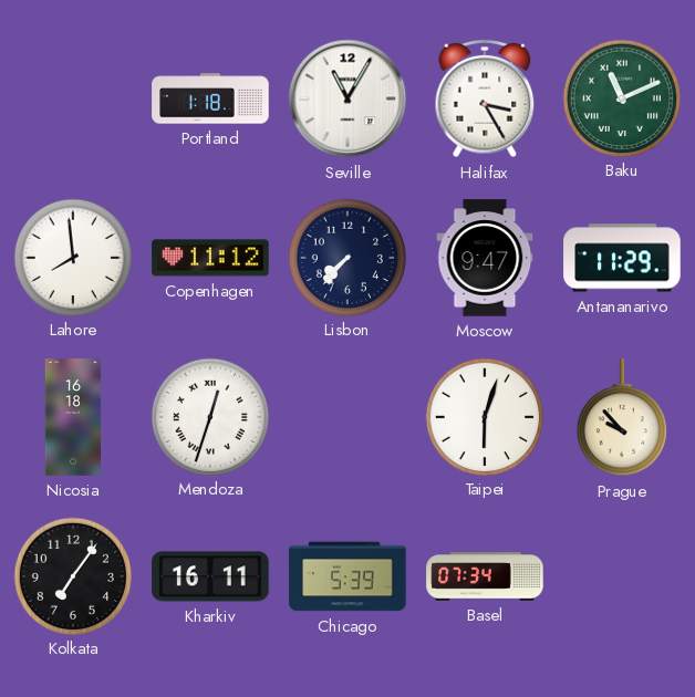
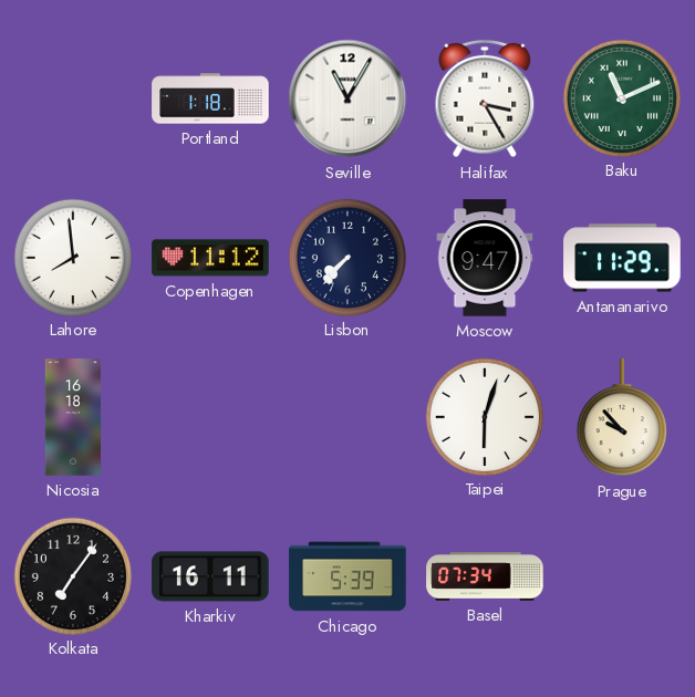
Mendoza: 12:33 -> none
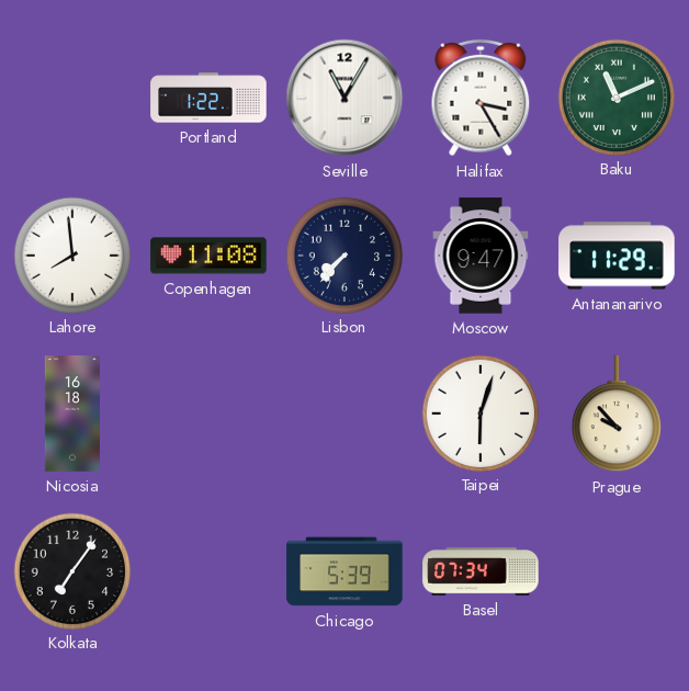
Portland: 1:18 -> 1:22
Copenhagen: 11:12 -> 11:08
Kharkiv: 16:11 -> none
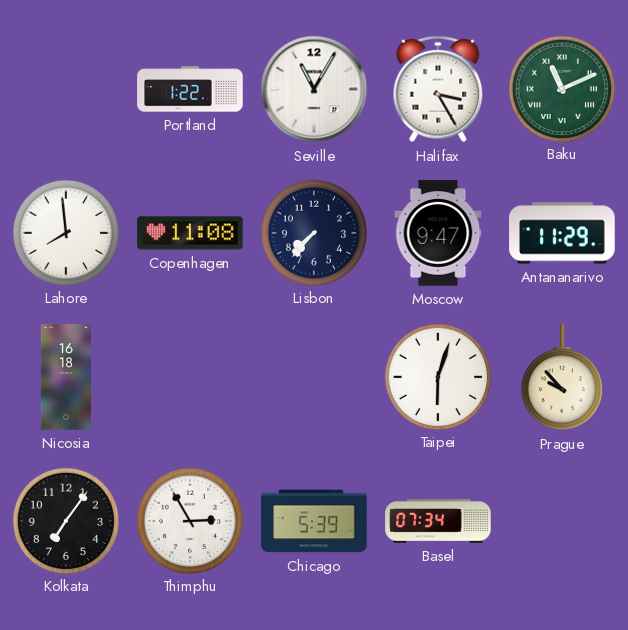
Thimphu: none -> 2:55
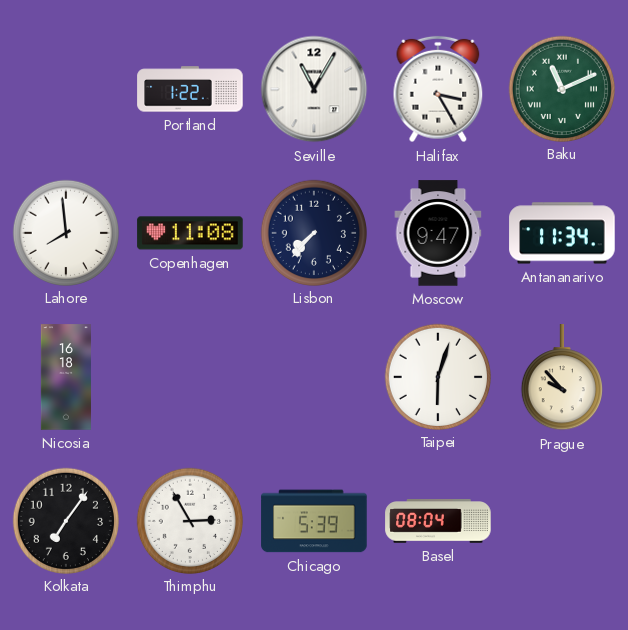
Antananarivo: 11:29 -> 11:34
Basel: 07:34 -> 08:04
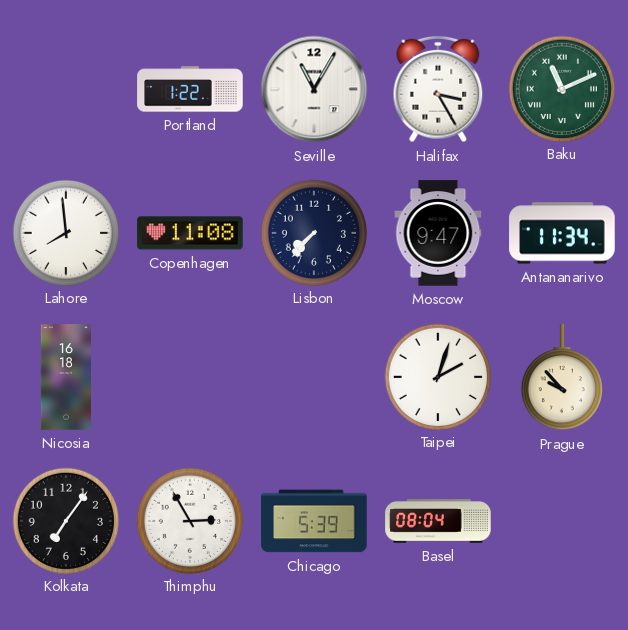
Taipei: 6:03 -> 2:03
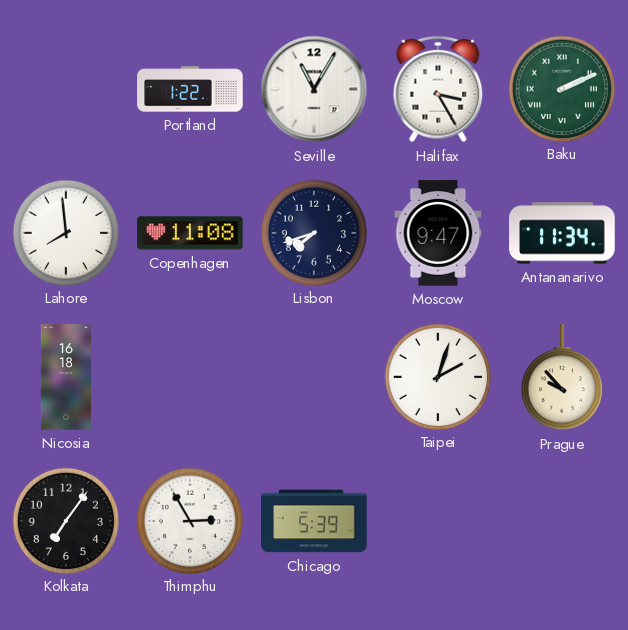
Baku: 11:11 -> 2:11
Lisbon: 7:37 -> 7:42
Basel: 08:04 -> none
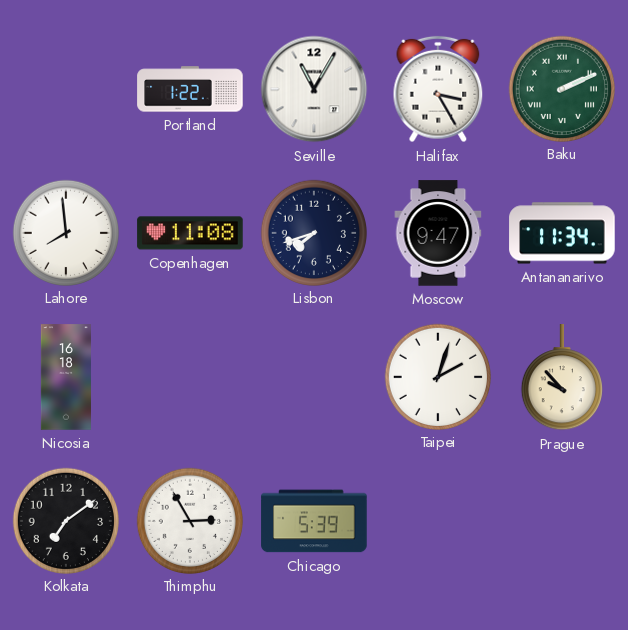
Kolkata: 7:06 -> 7:09
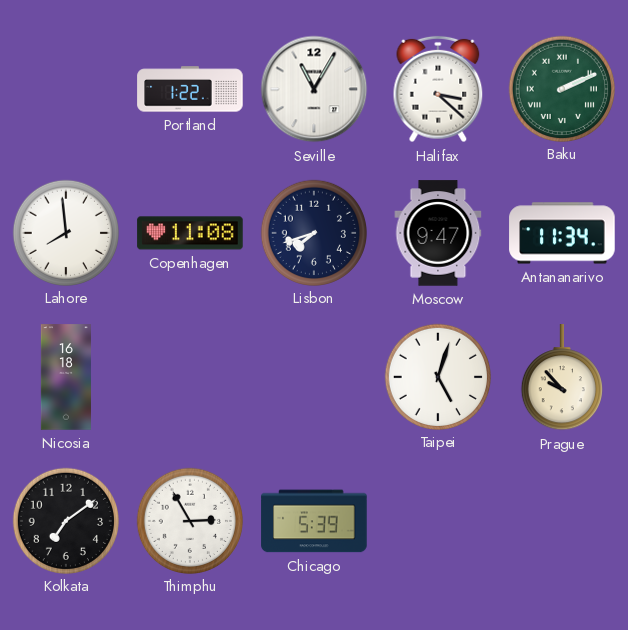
Halifax: 3:25 -> 3:22
Taipei: 2:03 -> 5:03
